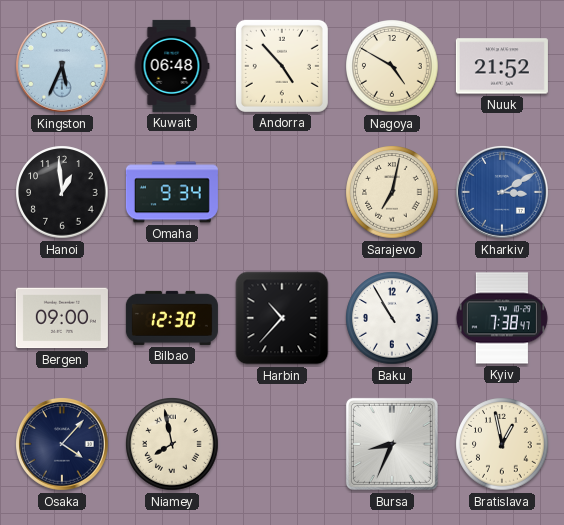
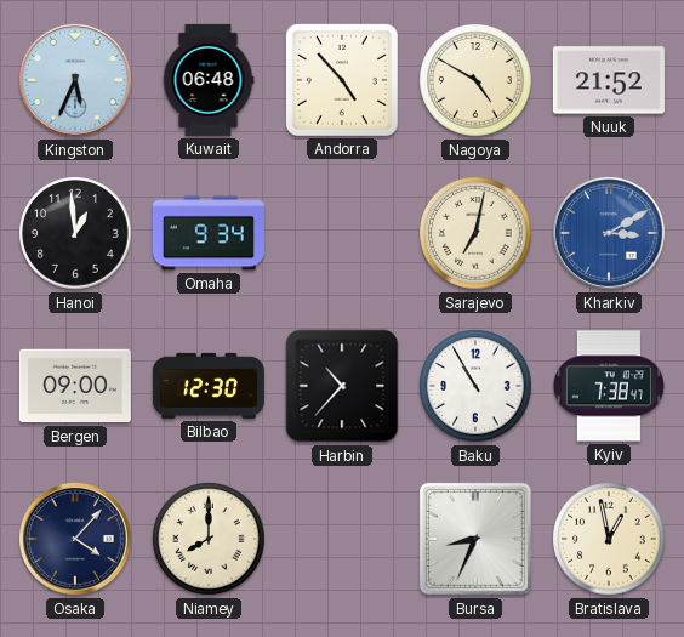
Niamey: 7:58 -> 8:00
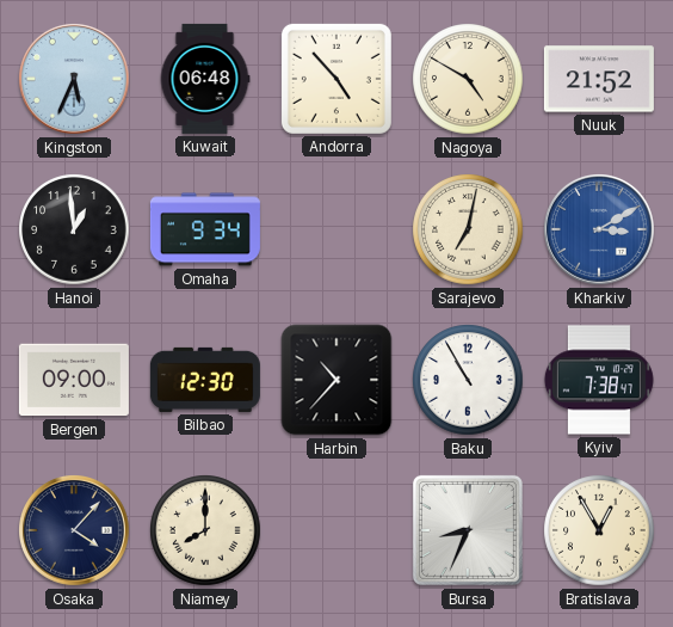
Bratislava: 12:58 -> 12:55
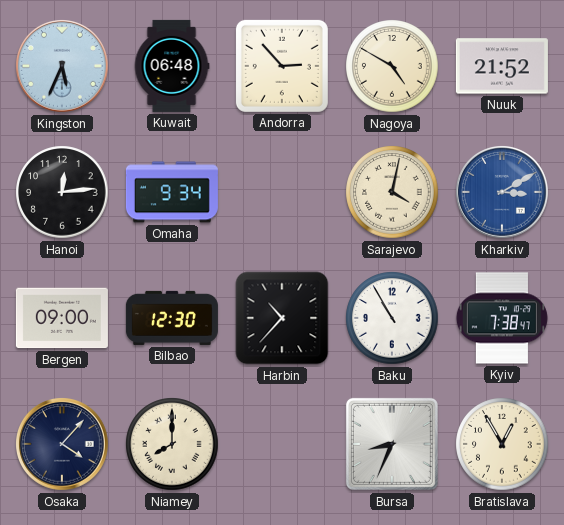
Andorra: 4:53 -> 2:53
Hanoi: 12:59 -> 12:14
Sarajevo: 7:02 -> 4:02
